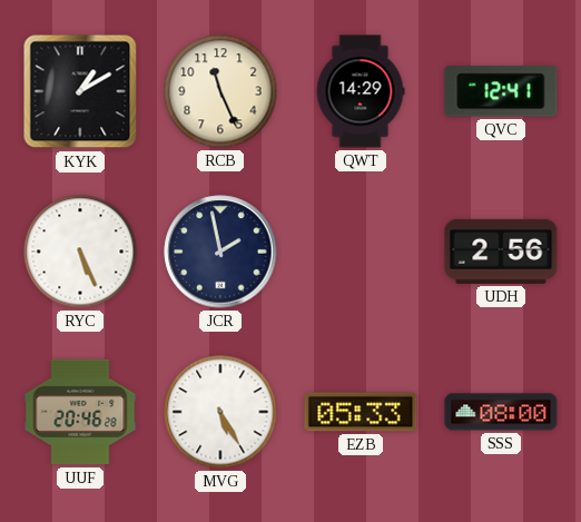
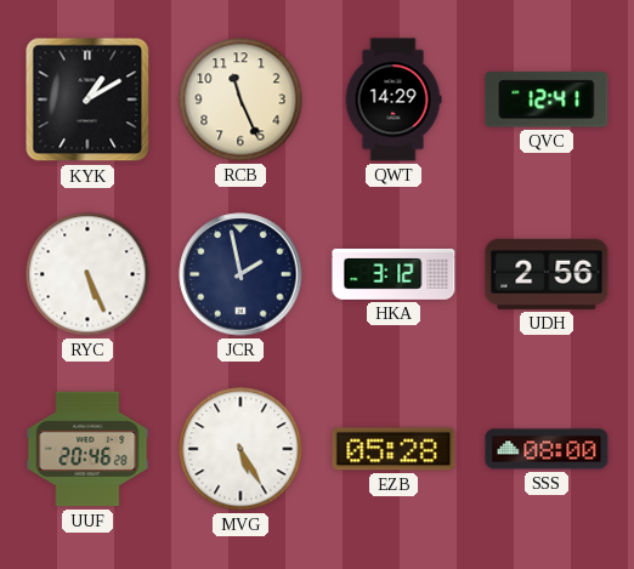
HKA: none -> 3:12
EZB: 05:33 -> 05:28
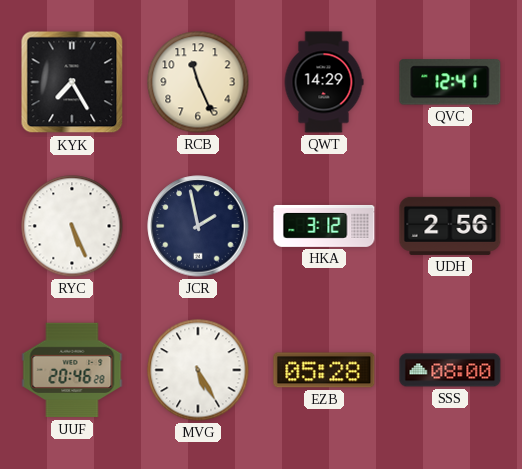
KYK: 1:10 -> 7:25
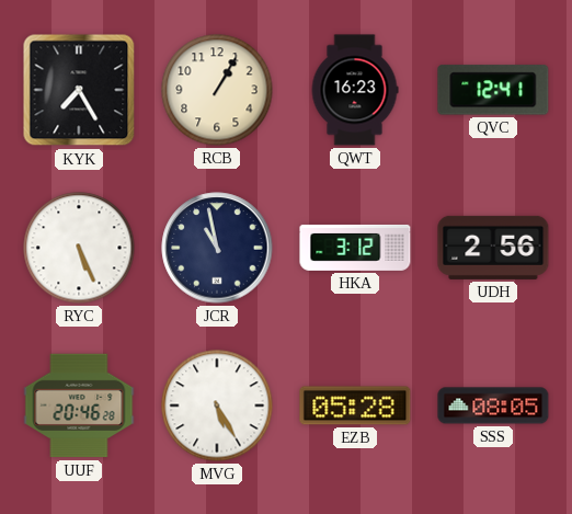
RCB: 11:26 -> 1:05
QWT: 14:29 -> 16:23
JCR: 1:58 -> 10:58
SSS: 08:00 -> 08:05
